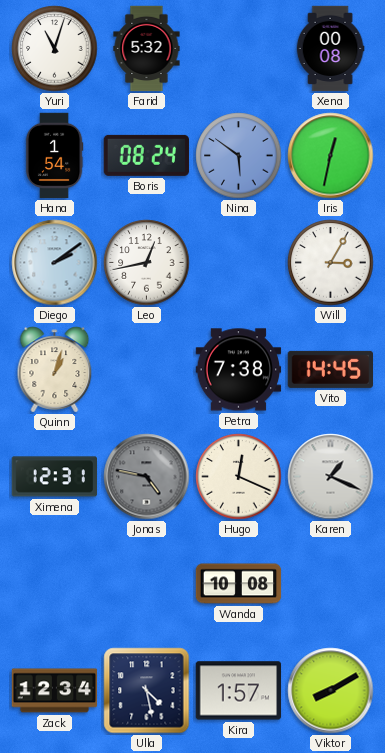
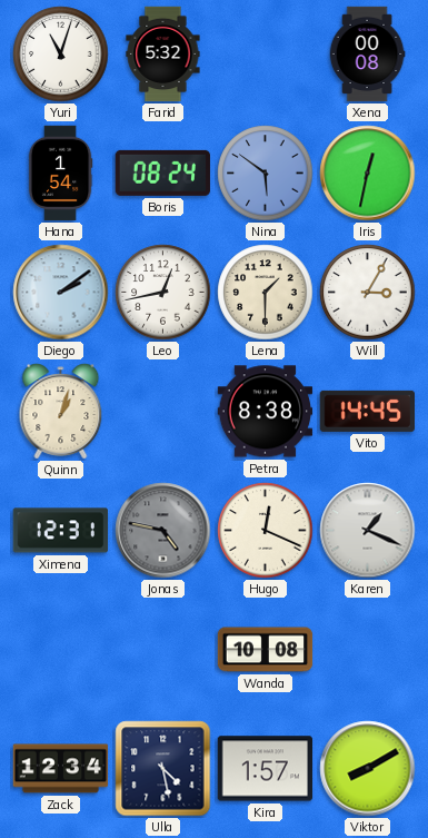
Lena: none -> 1:30
Petra: 7:38 -> 8:38
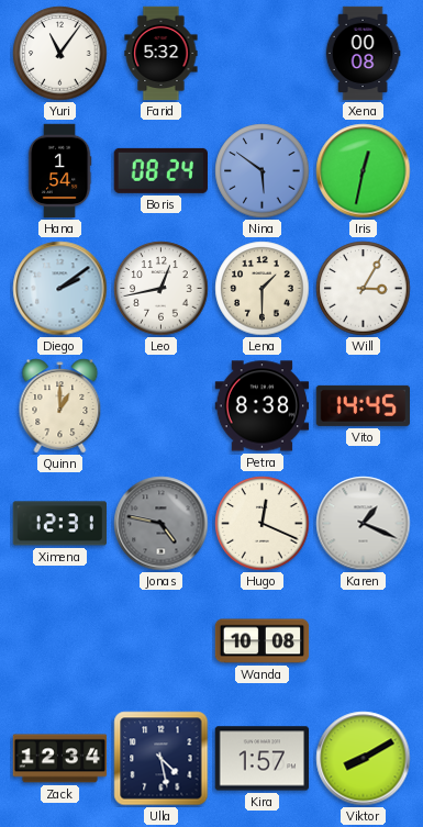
Yuri: 11:03 -> 11:06
Quinn: 1:03 -> 1:00
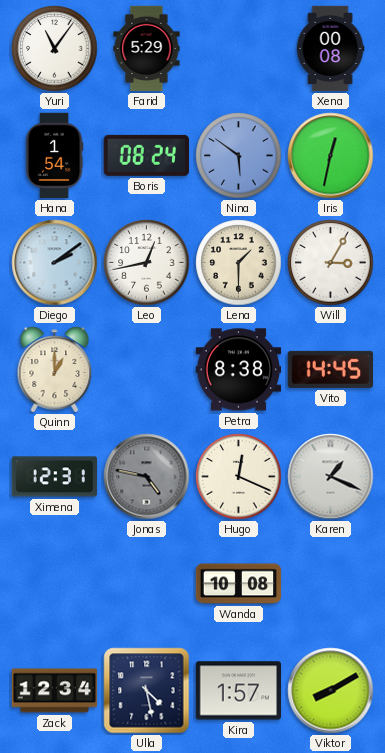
Farid: 5:32 -> 5:29
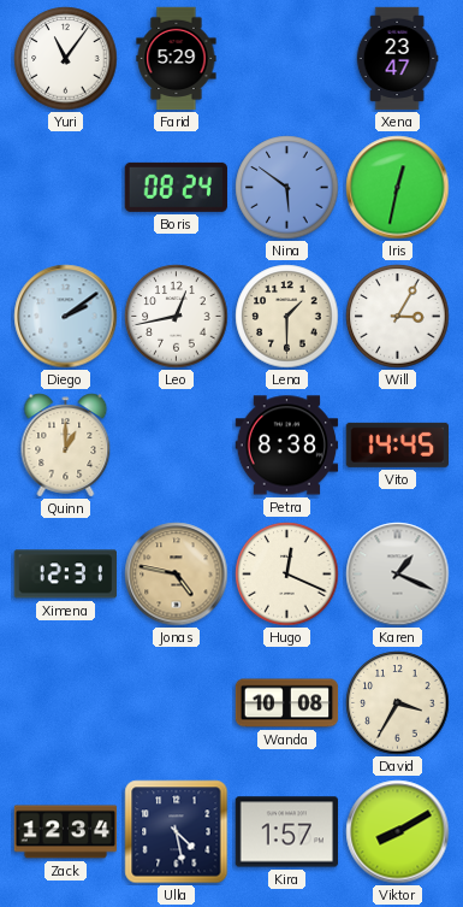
Xena: 00:08 -> 23:47
Hana: 1:54 -> none
Jonas dial: grey -> champagne
David: none -> 3:35
